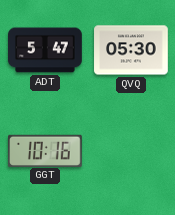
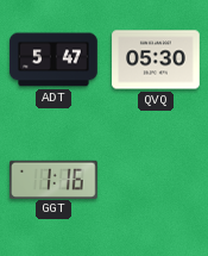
GGT: 10:16 -> 1:16
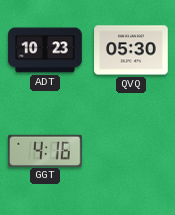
ADT: 5:47 -> 10:23
GGT: 1:16 -> 4:16
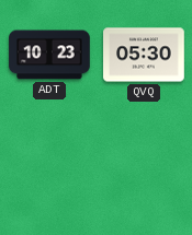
GGT: 4:16 -> none
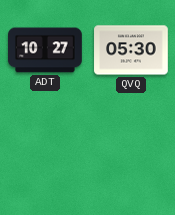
ADT: 10:23 -> 10:27
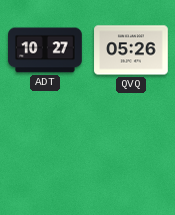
QVQ: 05:30 -> 05:26
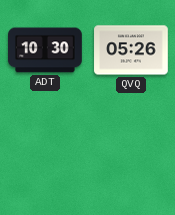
ADT: 10:27 -> 10:30
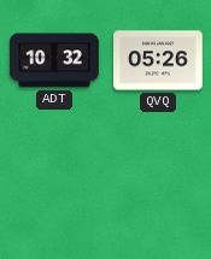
ADT: 10:30 -> 10:32
